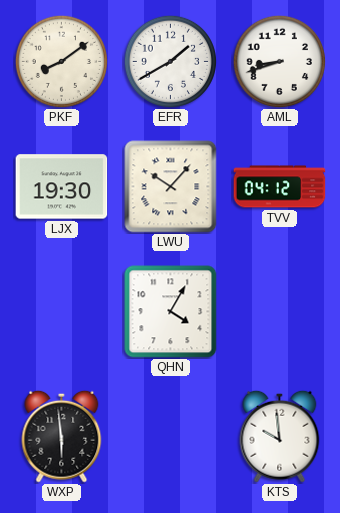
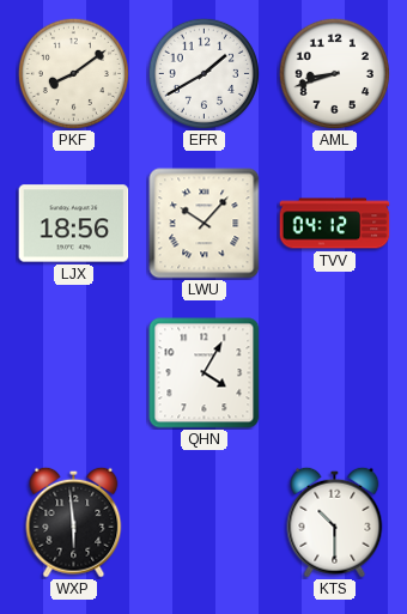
LJX: 19:30 -> 18:56
KTS: 9:59 -> 10:30
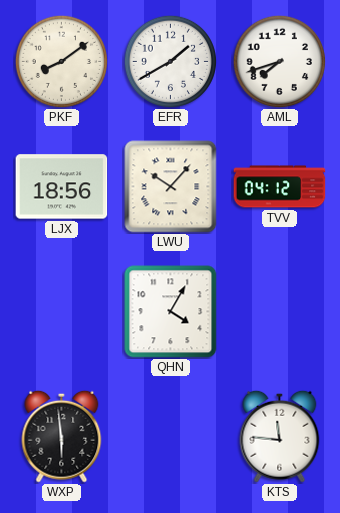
AML: 8:42 -> 7:42
KTS: 10:30 -> 11:46
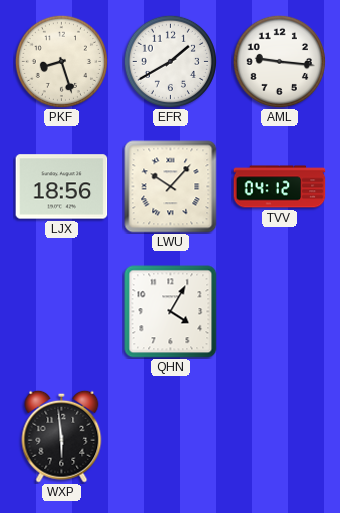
PKF: 8:09 -> 8:27
AML: 7:42 -> 9:16
KTS: 11:46 -> none
